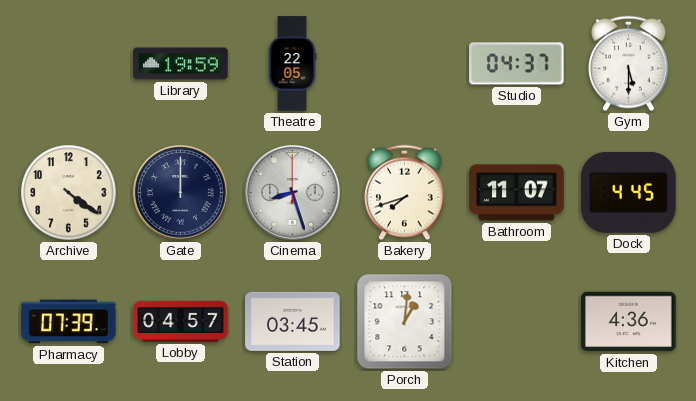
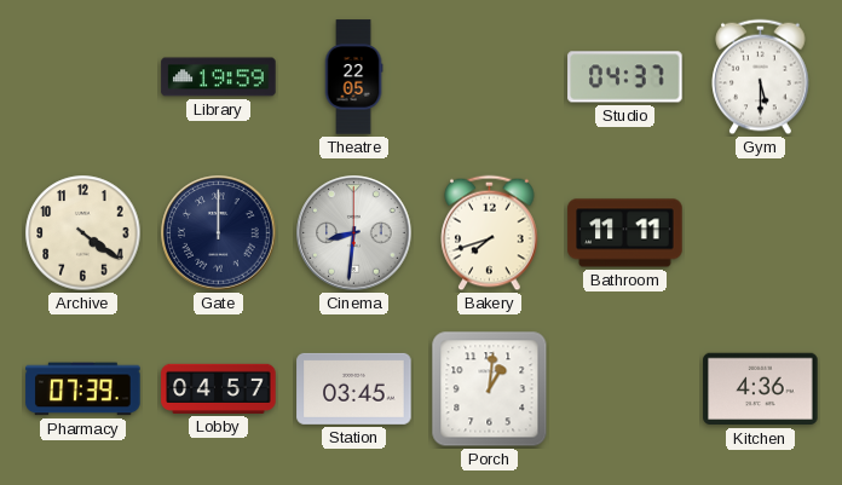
Cinema: 8:27 -> 8:31
Bathroom: 11:07 -> 11:11
Dock: 4:45 -> none
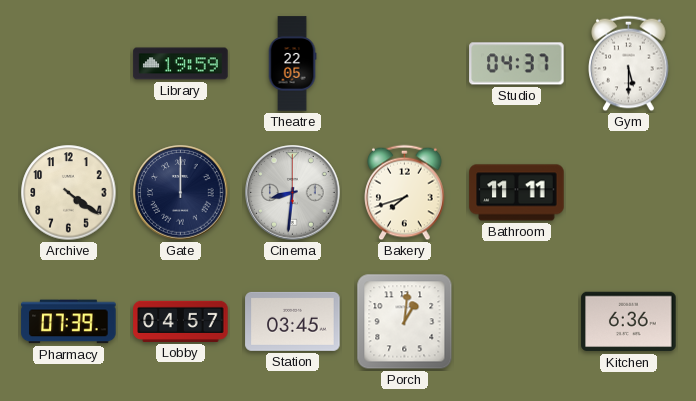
Kitchen: 4:36 -> 6:36
